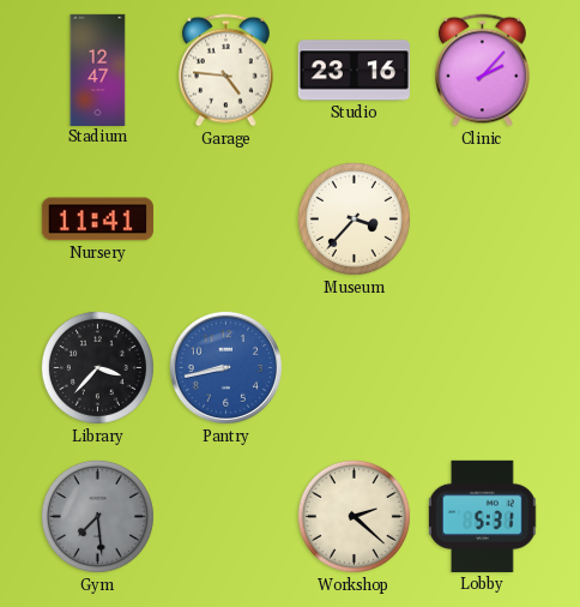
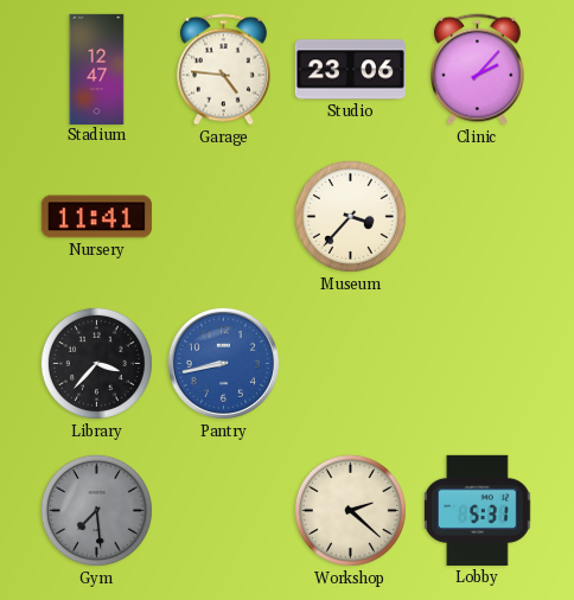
Studio: 23:16 -> 23:06
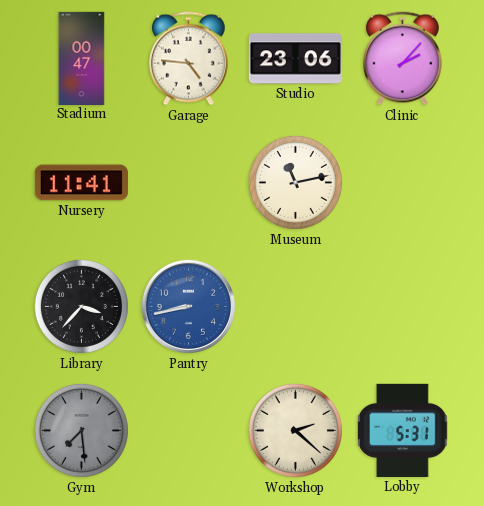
Stadium: 12:47 -> 00:47
Museum: 3:37 -> 11:13
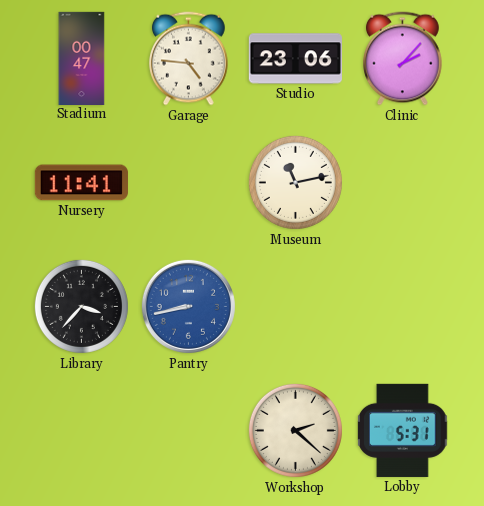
Gym: 7:29 -> none
